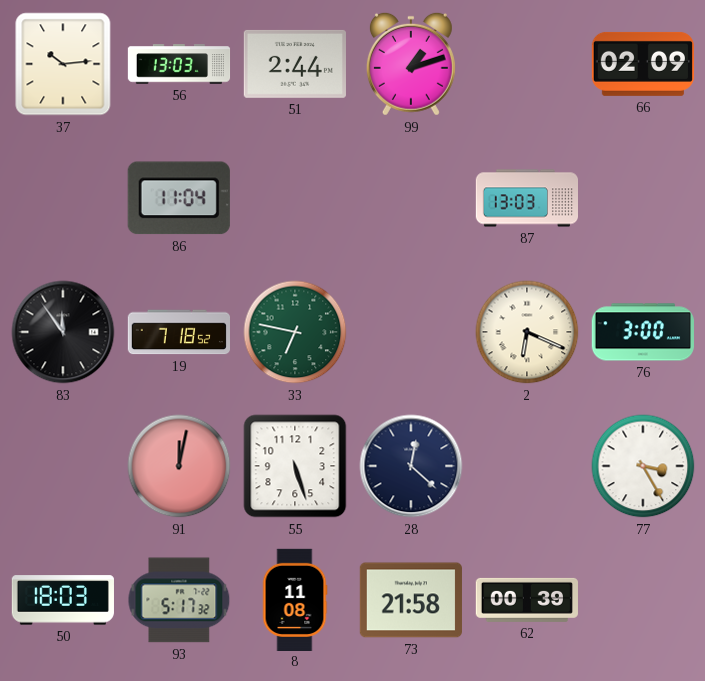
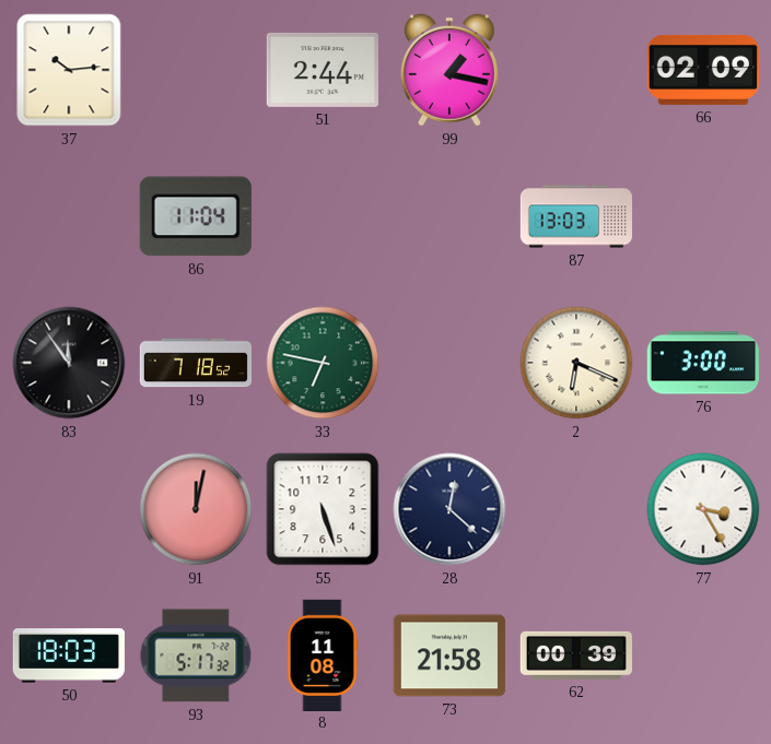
56: 13:03 -> none
99: 1:12 -> 1:17
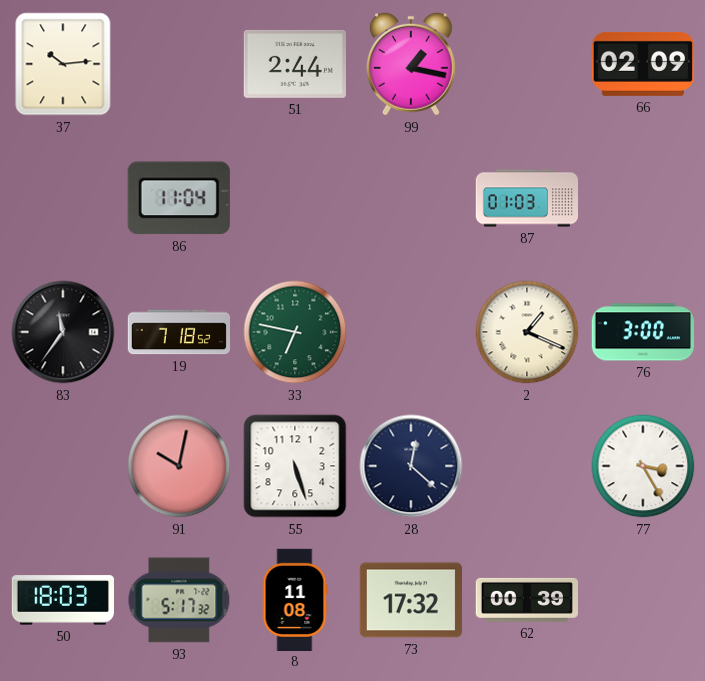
87: 13:03 -> 01:03
83: 11:54 -> 11:36
2: 6:19 -> 1:19
91: 12:02 -> 10:02
73: 21:58 -> 17:32
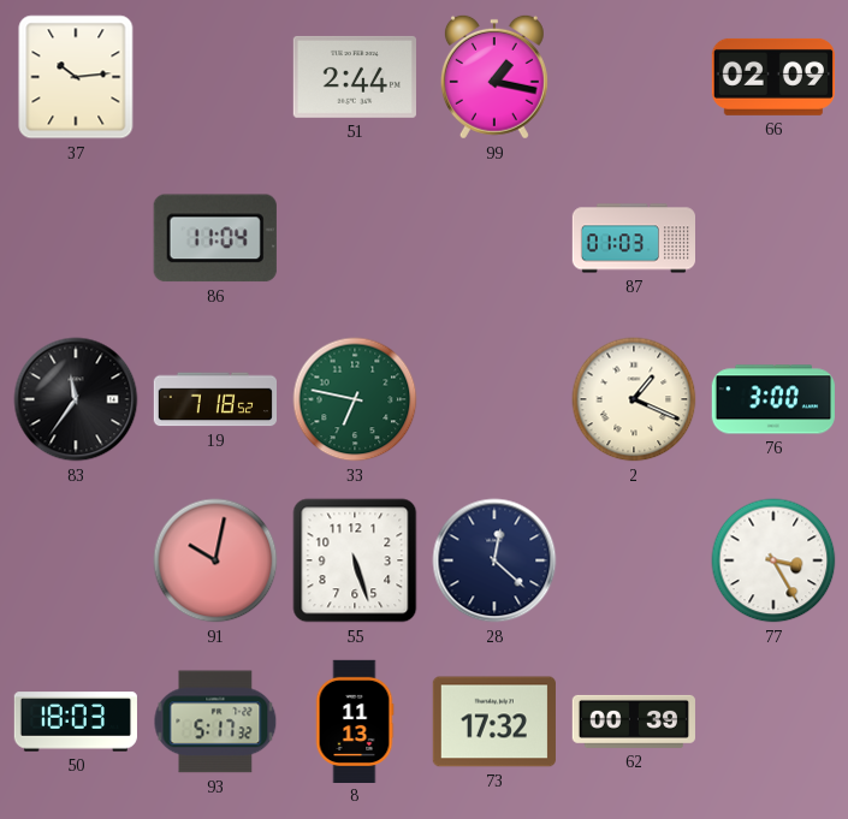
8: 11:08 -> 11:13
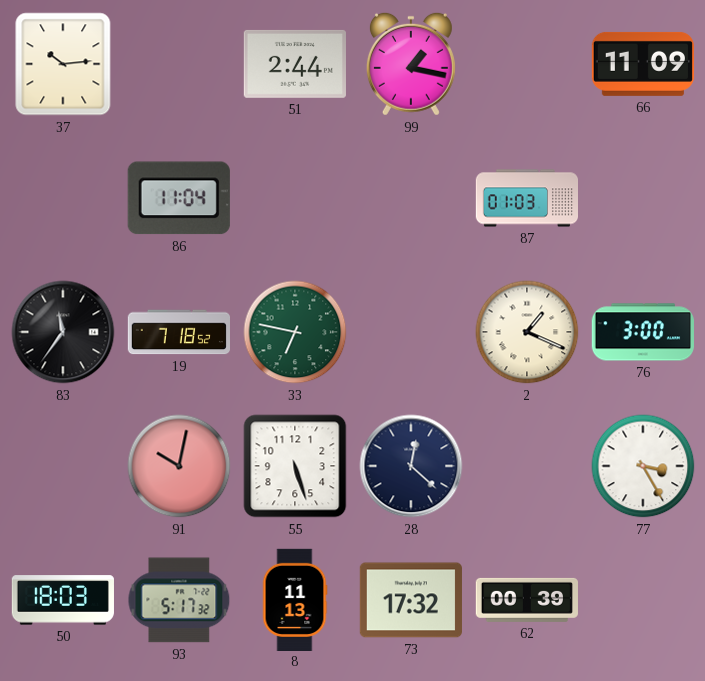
66: 02:09 -> 11:09
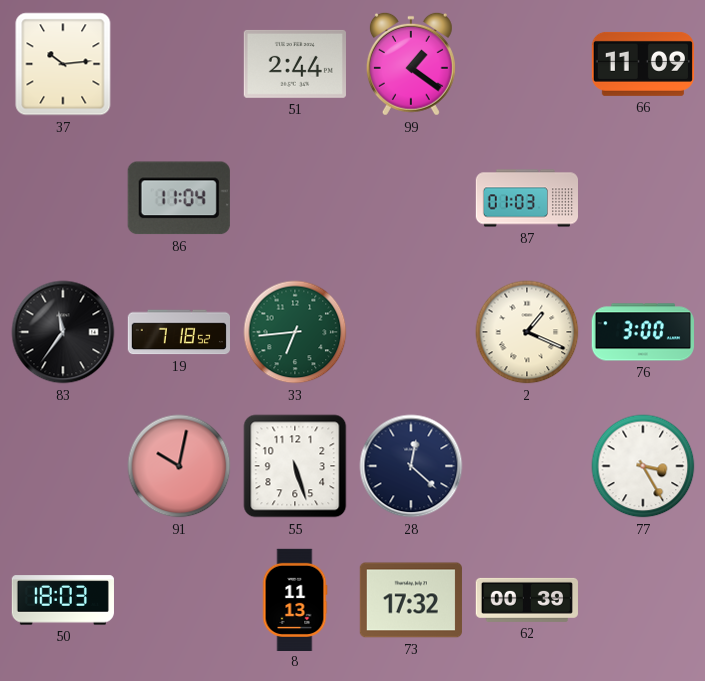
99: 1:17 -> 1:21
33: 6:47 -> 6:44
93: 5:17 -> none
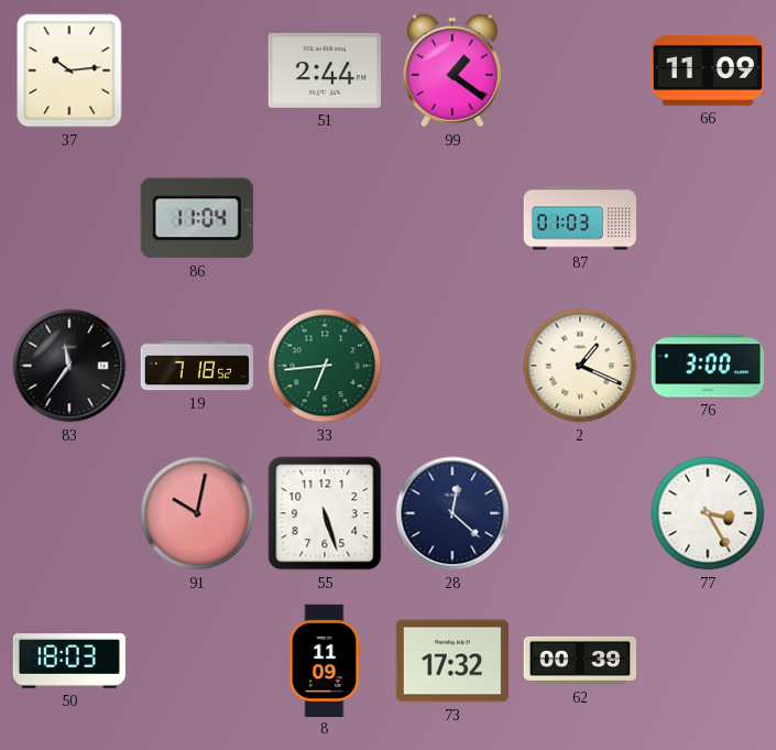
8: 11:13 -> 11:09
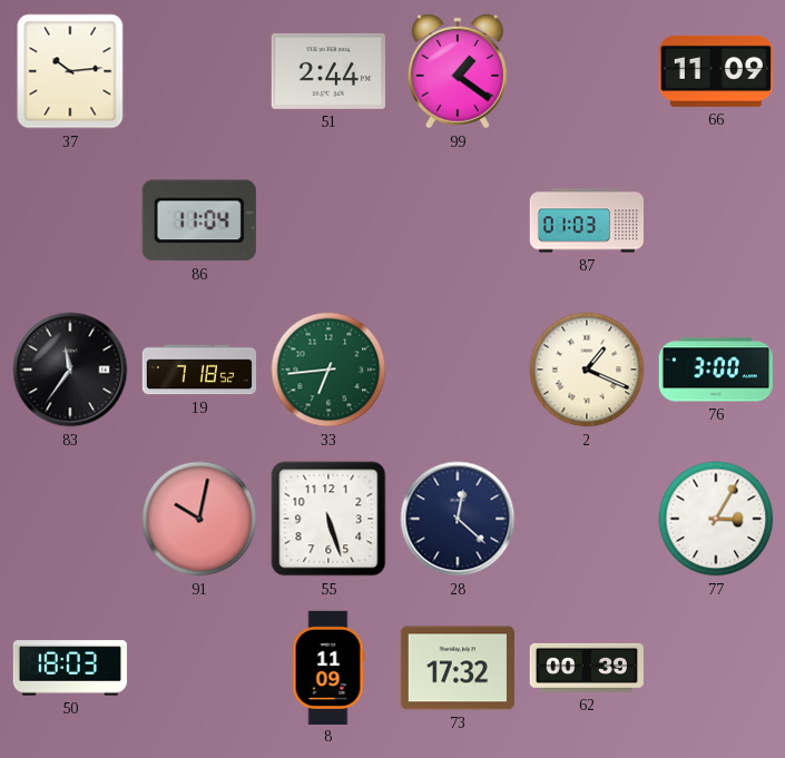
77: 3:25 -> 3:05
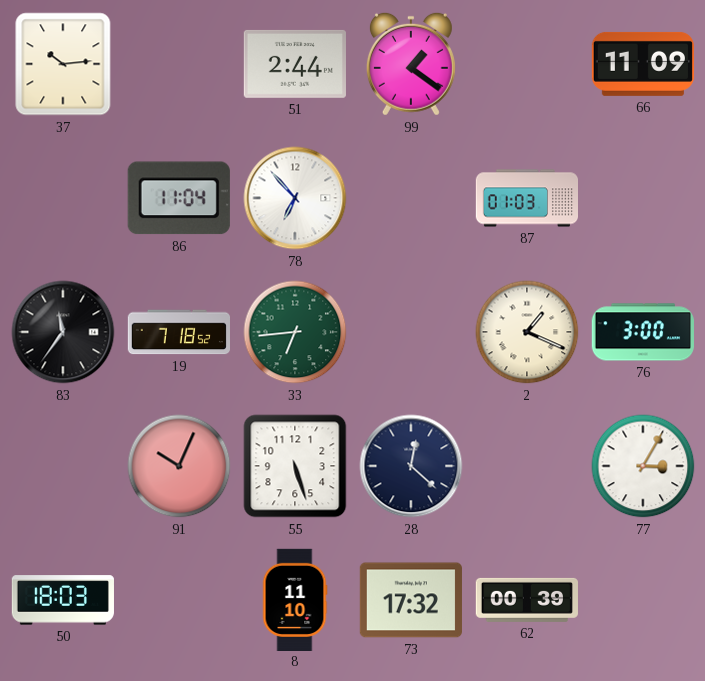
78: none -> 6:53
91: 10:02 -> 10:04
8: 11:09 -> 11:10
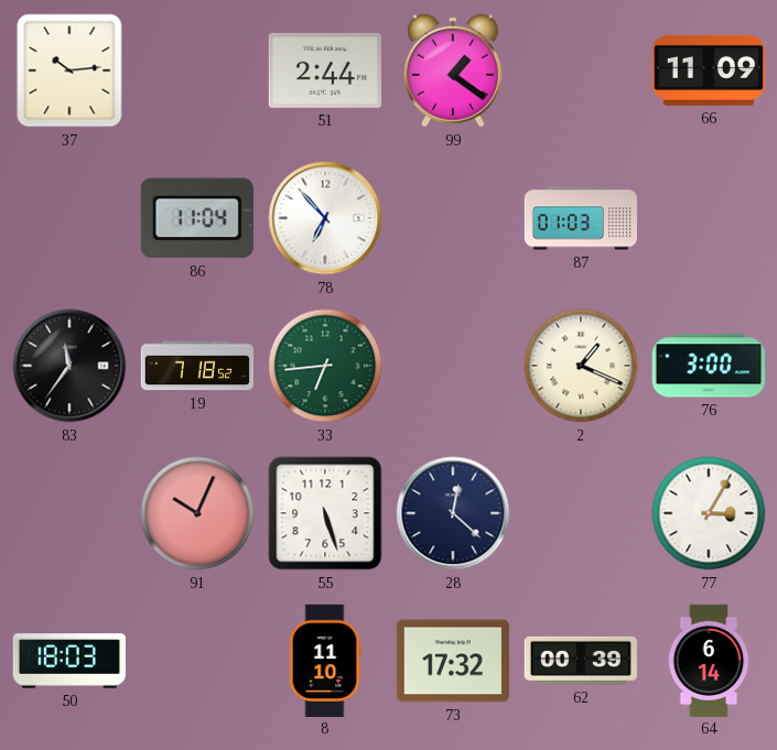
64: none -> 6:14
